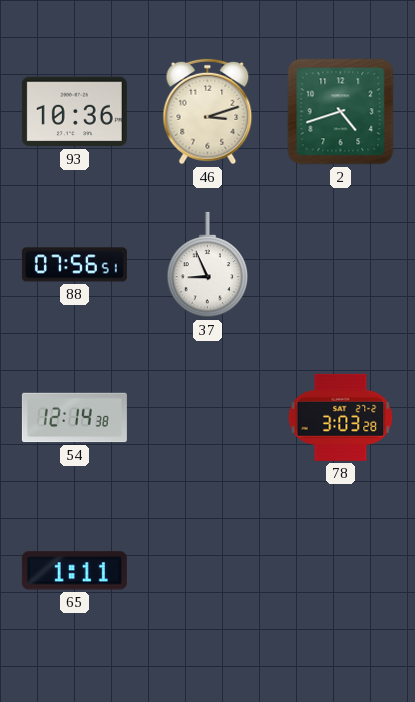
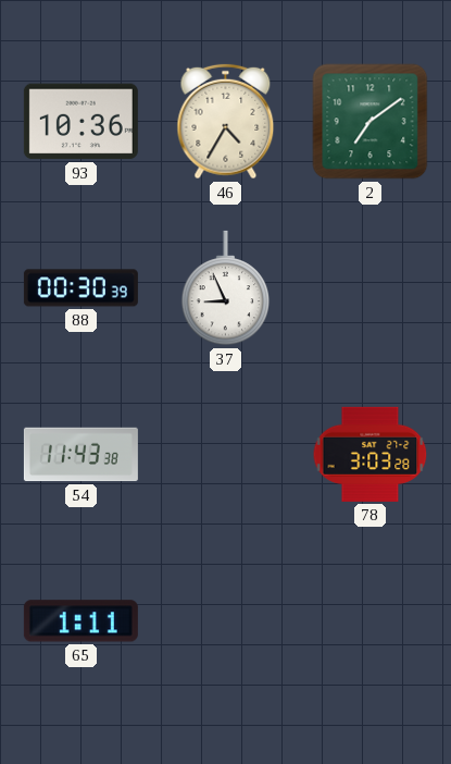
46: 3:12 -> 4:35
2: 4:42 -> 7:09
88: 07:56 -> 00:30
54: 12:14 -> 11:43
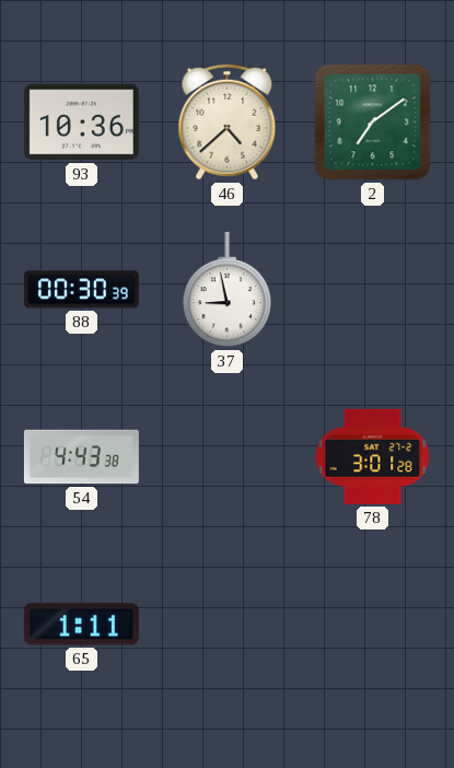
46: 4:35 -> 4:38
37: 8:56 -> 8:58
54: 11:43 -> 4:43
78: 3:03 -> 3:01
